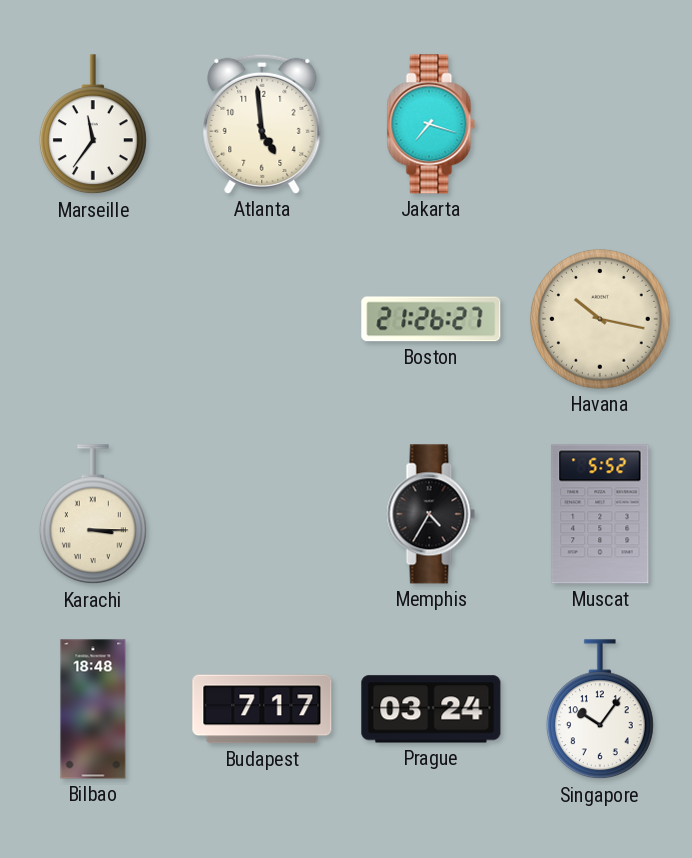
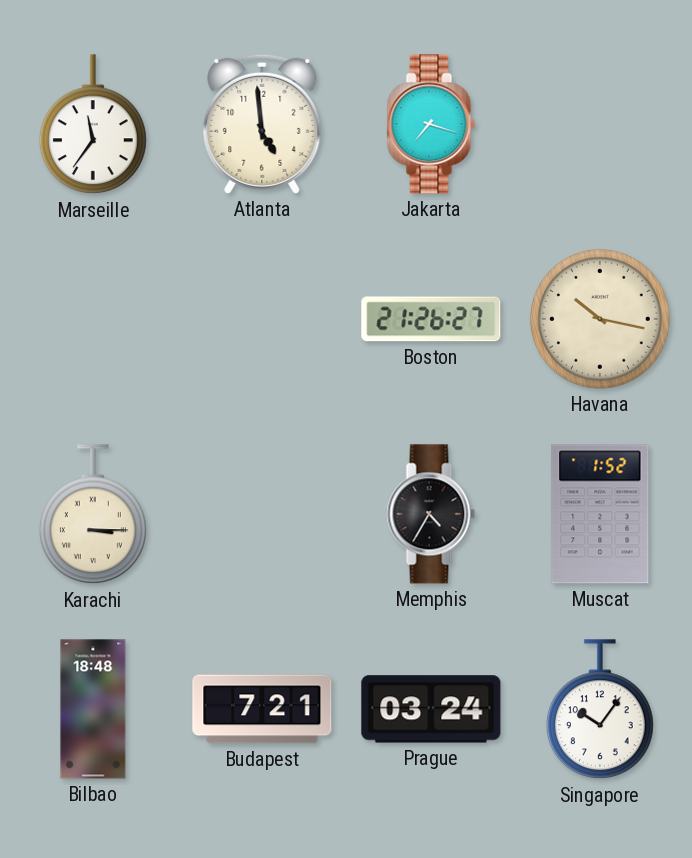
Muscat: 5:52 -> 1:52
Budapest: 7:17 -> 7:21
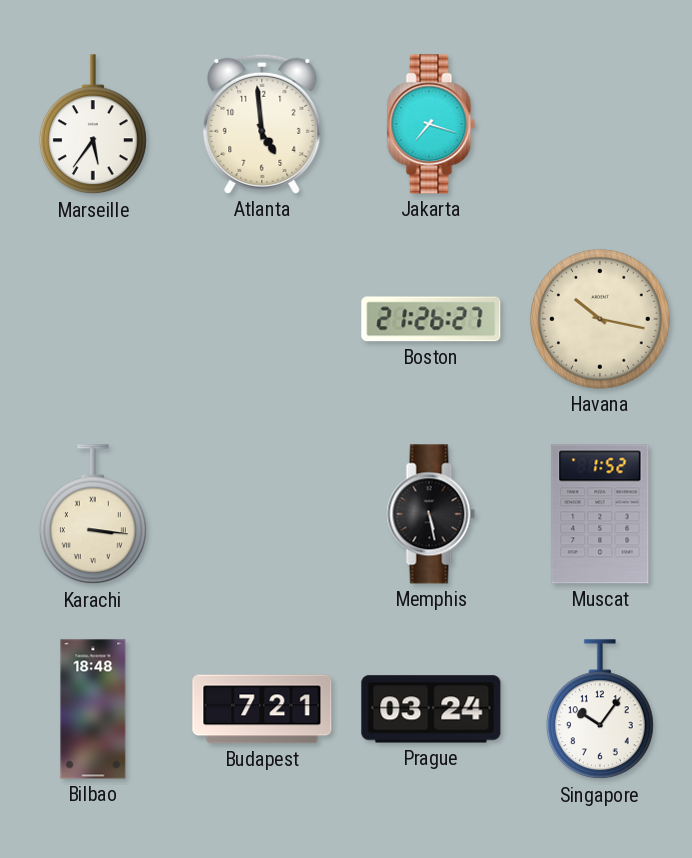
Marseille: 11:36 -> 5:36
Karachi: 3:15 -> 3:16
Memphis: 4:35 -> 5:28
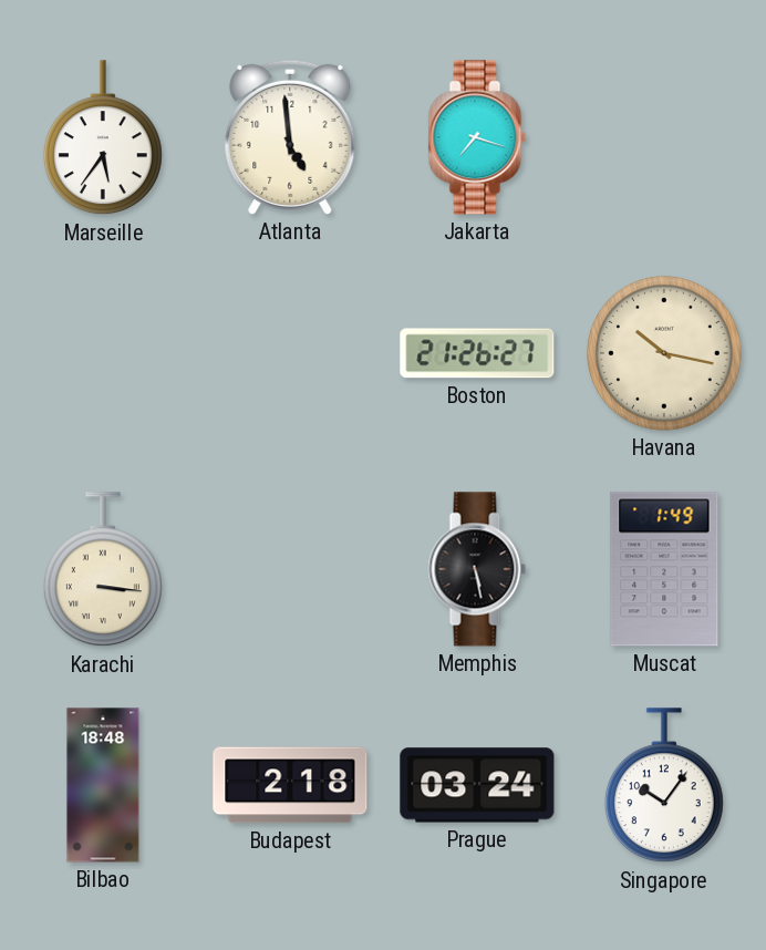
Muscat: 1:52 -> 1:49
Budapest: 7:21 -> 2:18
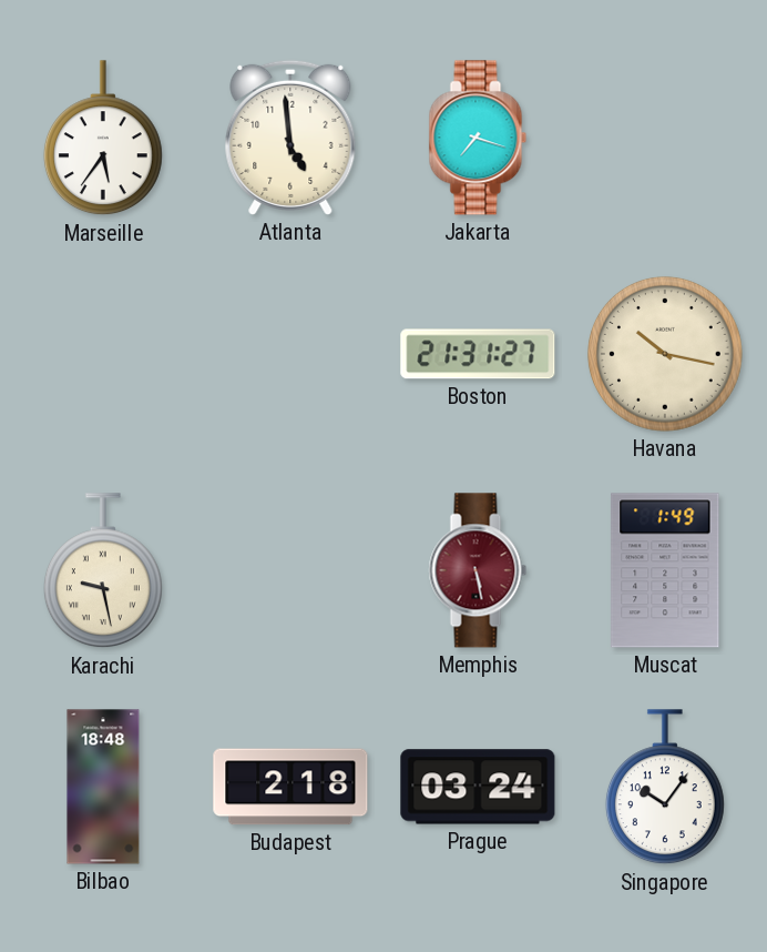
Boston: 21:26 -> 21:31
Karachi: 3:16 -> 9:28
Memphis dial: black -> burgundy
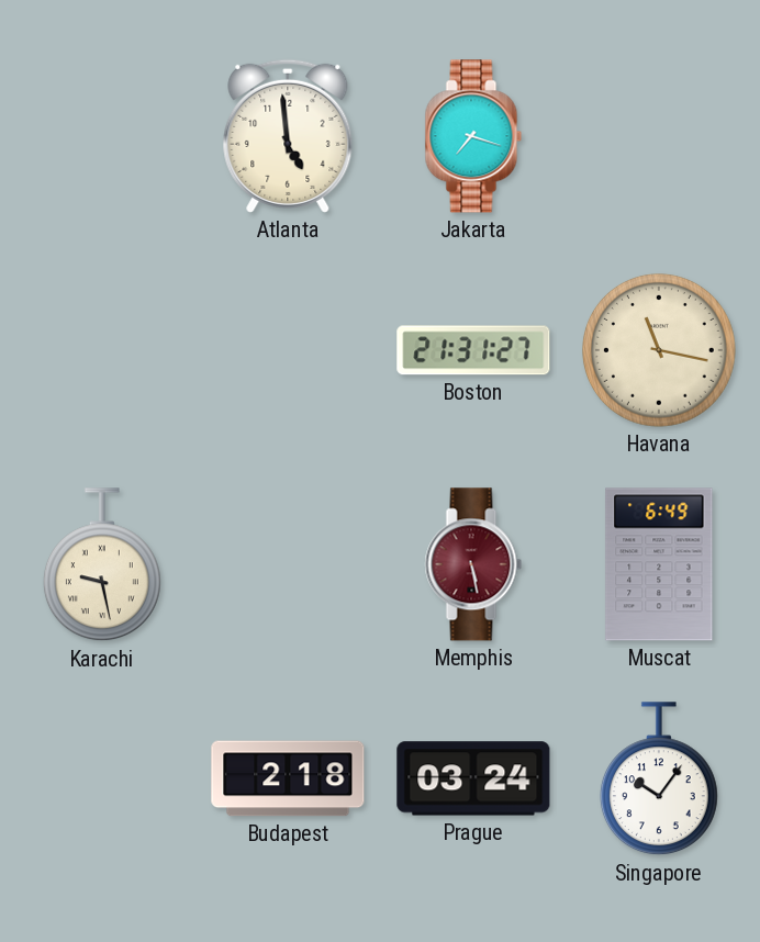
Marseille: 5:36 -> none
Havana: 10:17 -> 11:17
Muscat: 1:49 -> 6:49
Bilbao: 18:48 -> none
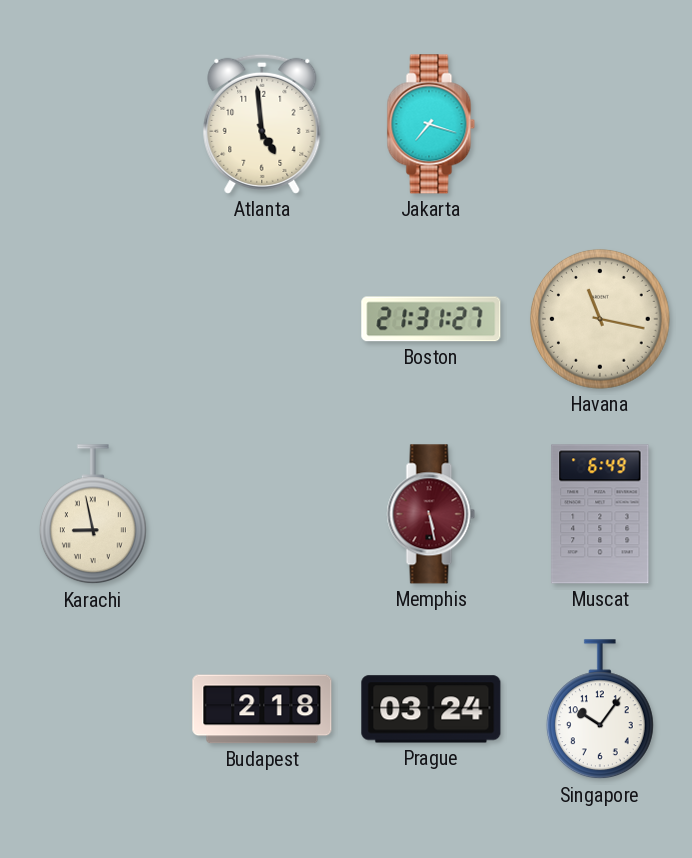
Karachi: 9:28 -> 8:58
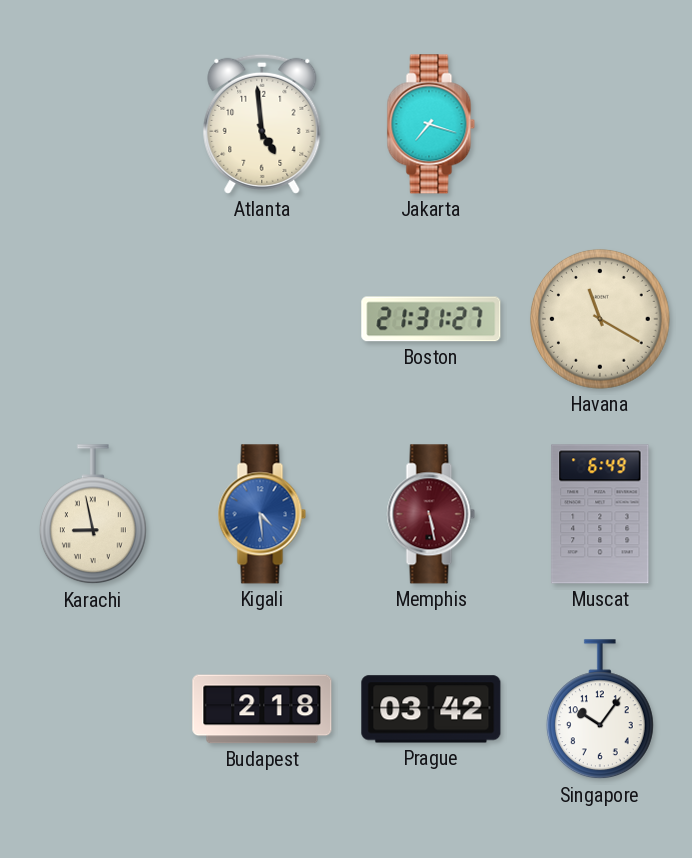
Havana: 11:17 -> 11:20
Kigali: none -> 4:29
Prague: 03:24 -> 03:42
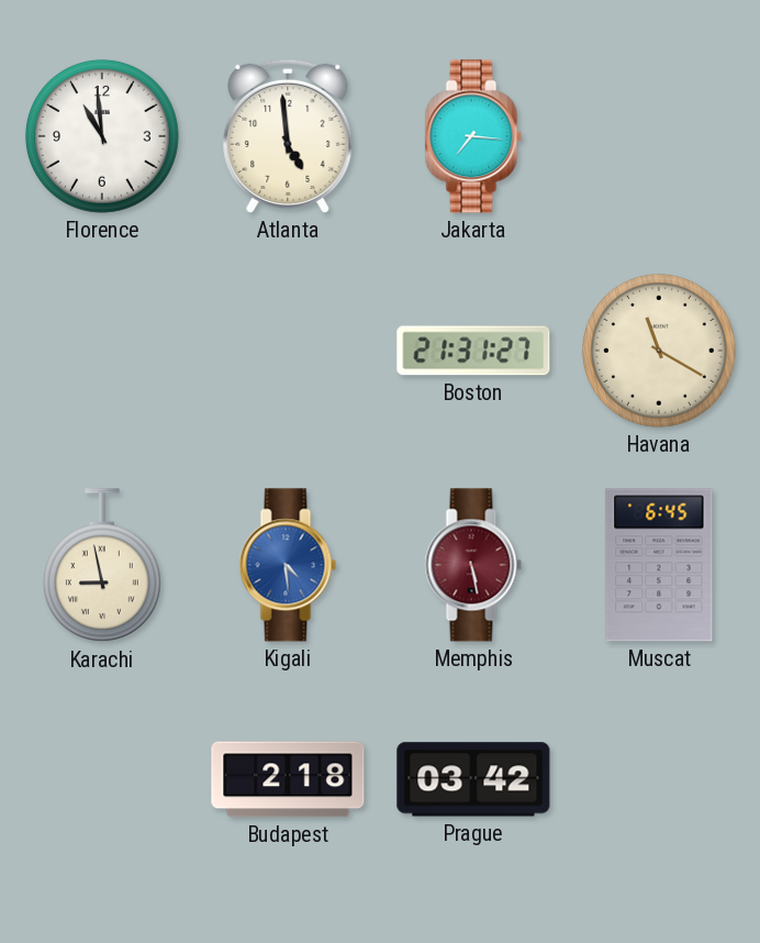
Florence: none -> 10:59
Jakarta: 7:18 -> 7:16
Muscat: 6:49 -> 6:45
Singapore: 10:06 -> none
